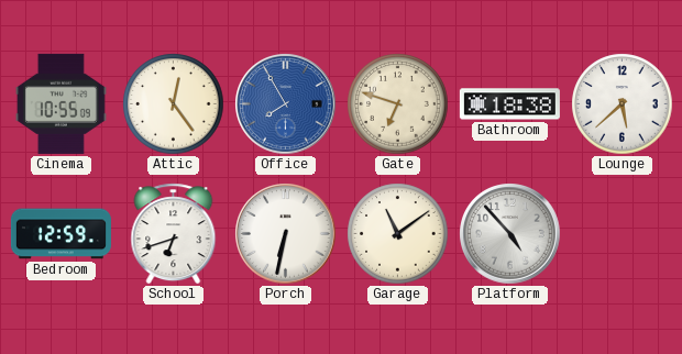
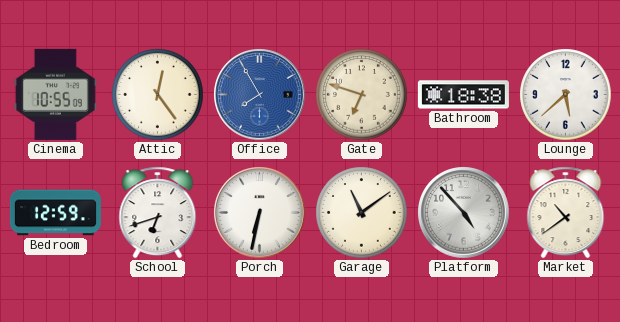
Market: none -> 10:39
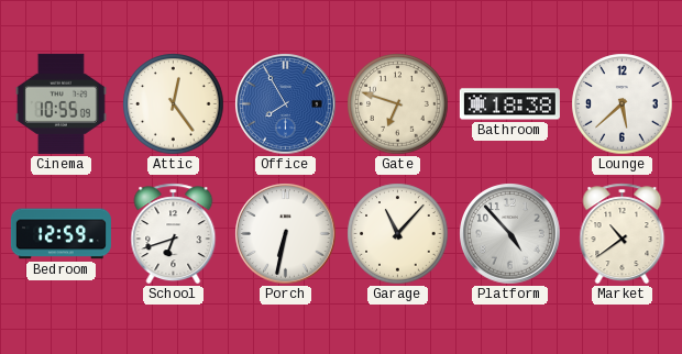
Garage: 11:09 -> 11:07
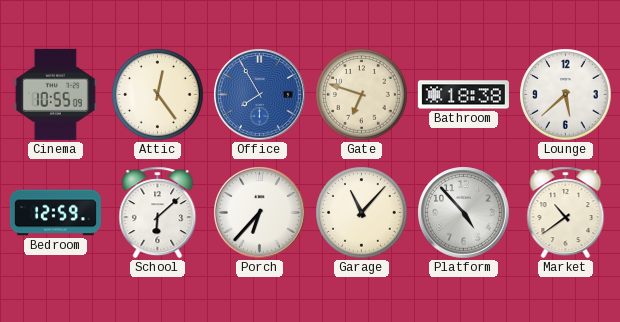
School: 6:42 -> 6:08
Porch: 6:32 -> 6:37
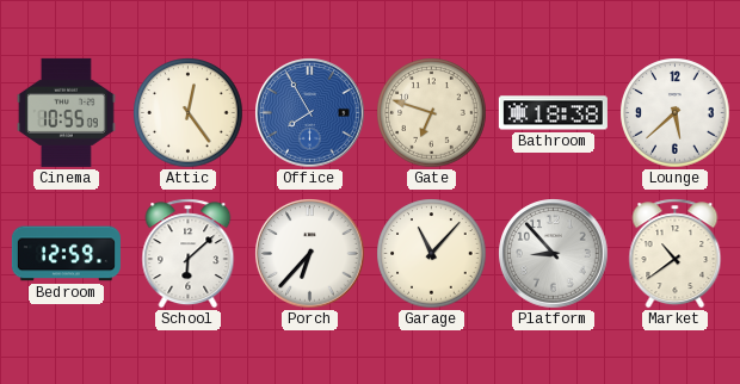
Platform: 4:53 -> 8:53
